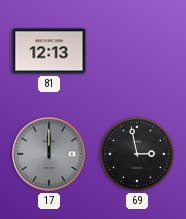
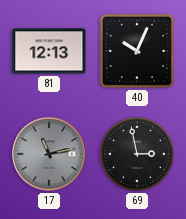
40: none -> 10:04
17: 12:00 -> 11:13
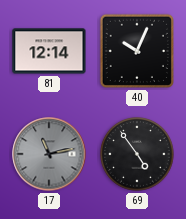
81: 12:13 -> 12:14
69: 2:58 -> 4:54
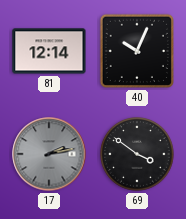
17: 11:13 -> 2:13
69: 4:54 -> 3:51
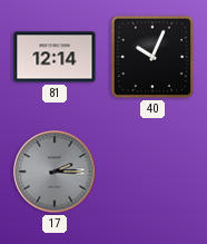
17: 2:13 -> 2:15
69: 3:51 -> none
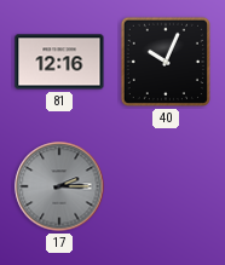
81: 12:14 -> 12:16
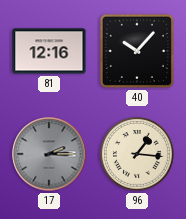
40: 10:04 -> 10:07
96: none -> 1:16
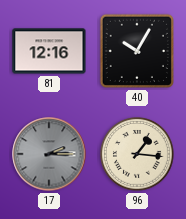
40: 10:07 -> 10:05
